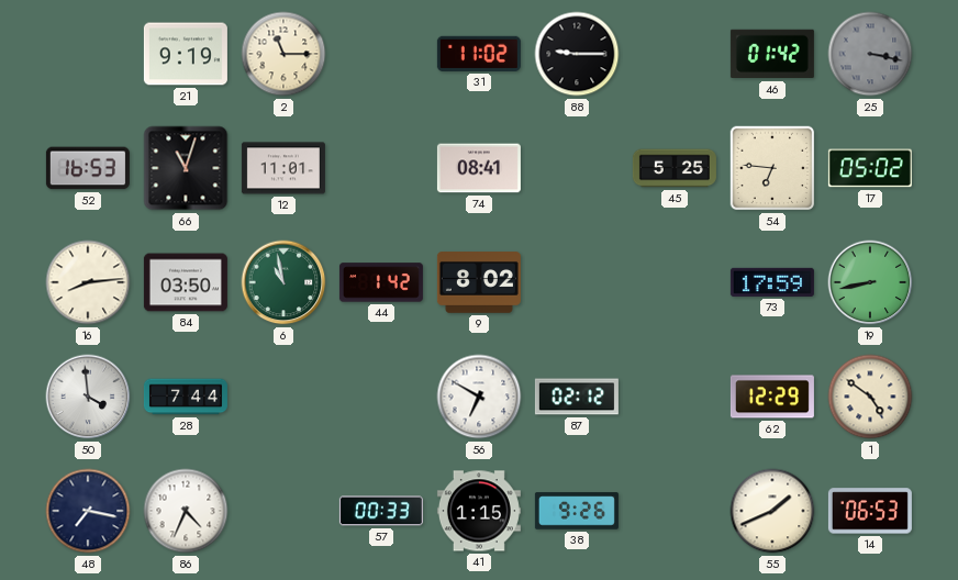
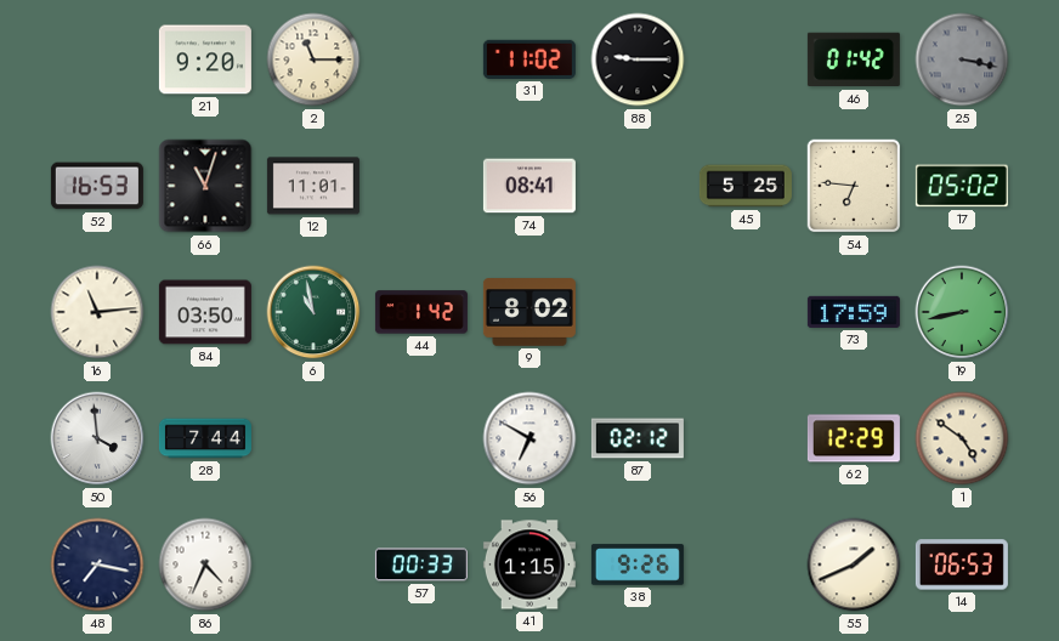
21: 9:19 -> 9:20
16: 8:14 -> 11:14
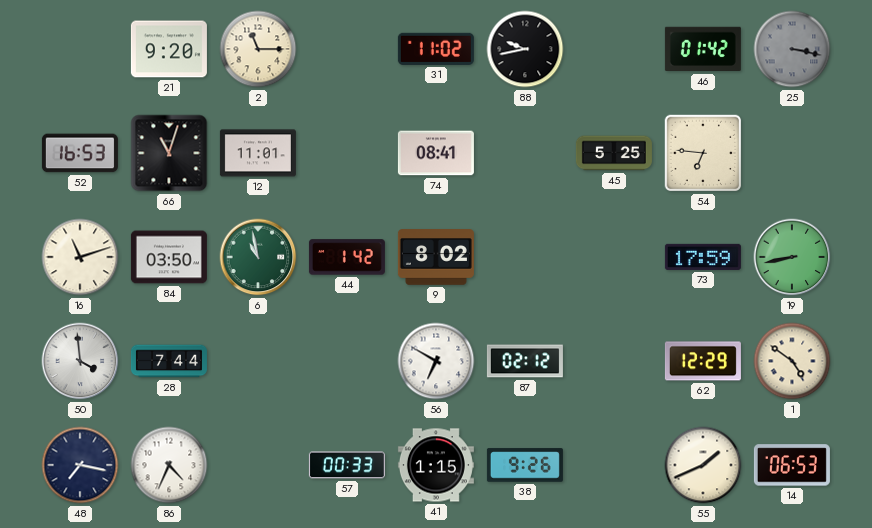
88: 9:15 -> 9:43
17: 05:02 -> none
16: 11:14 -> 11:12
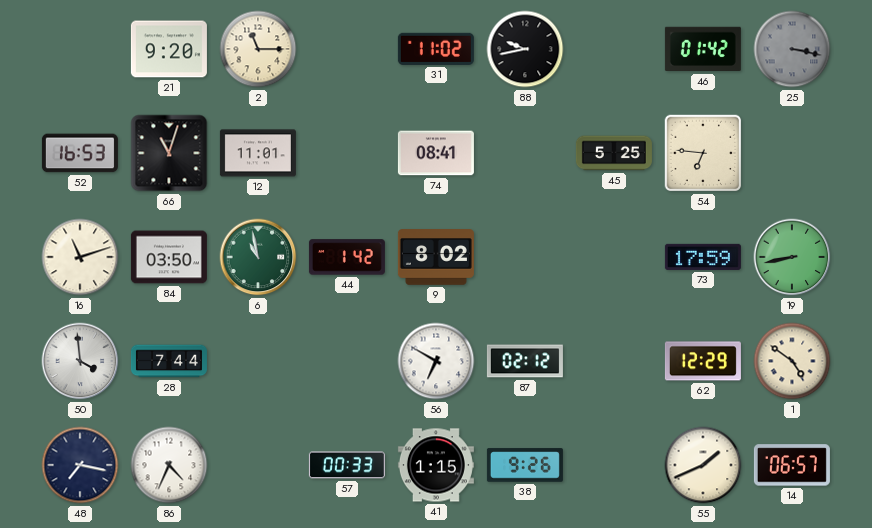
14: 06:53 -> 06:57
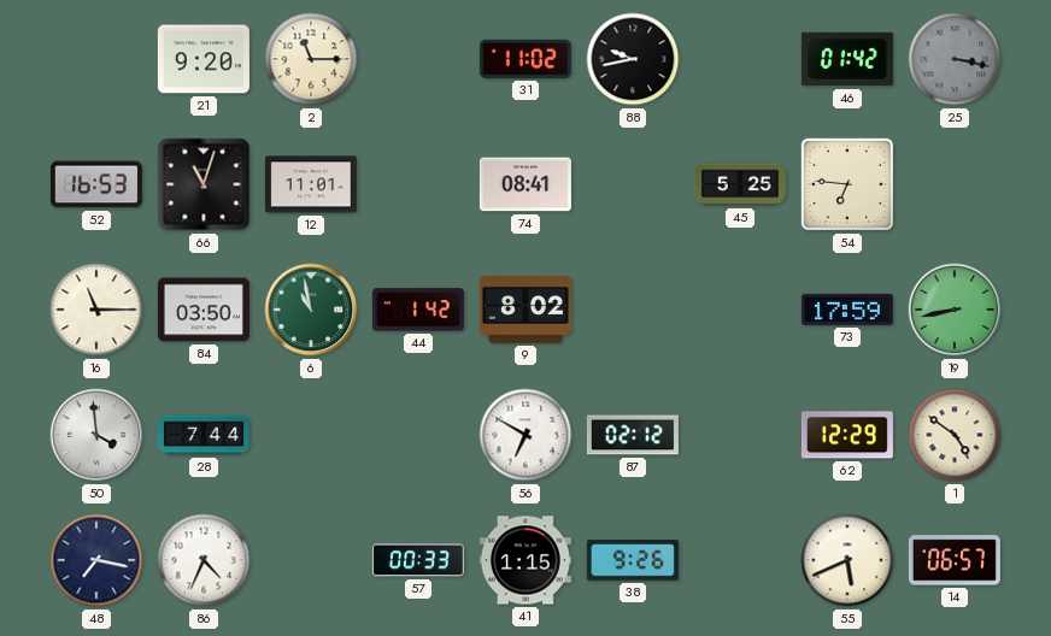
16: 11:12 -> 11:15
55: 1:41 -> 5:41
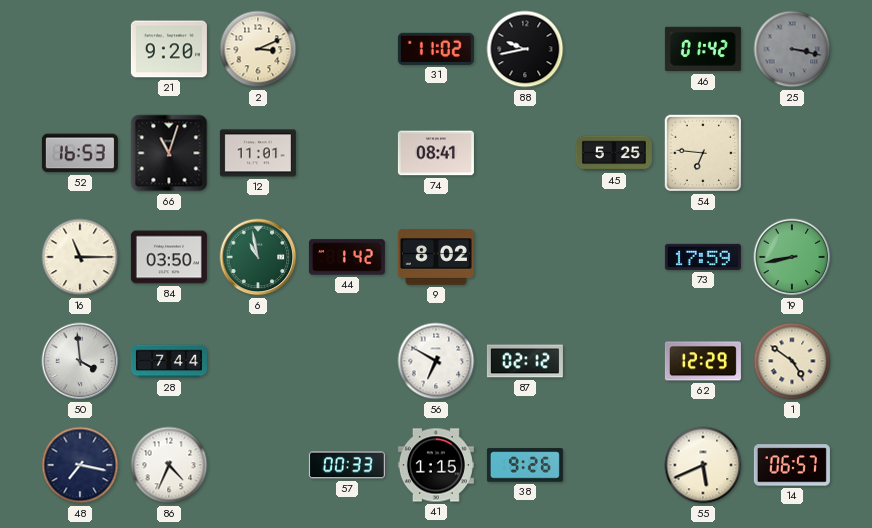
2: 11:15 -> 3:11
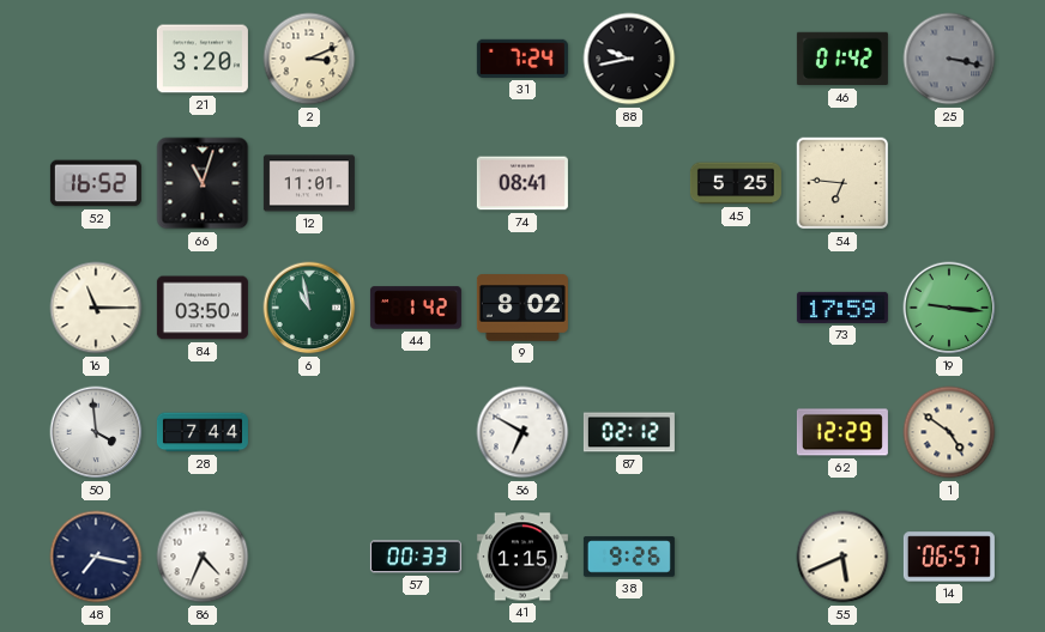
21: 9:20 -> 3:20
31: 11:02 -> 7:24
52: 16:53 -> 16:52
19: 8:43 -> 9:16
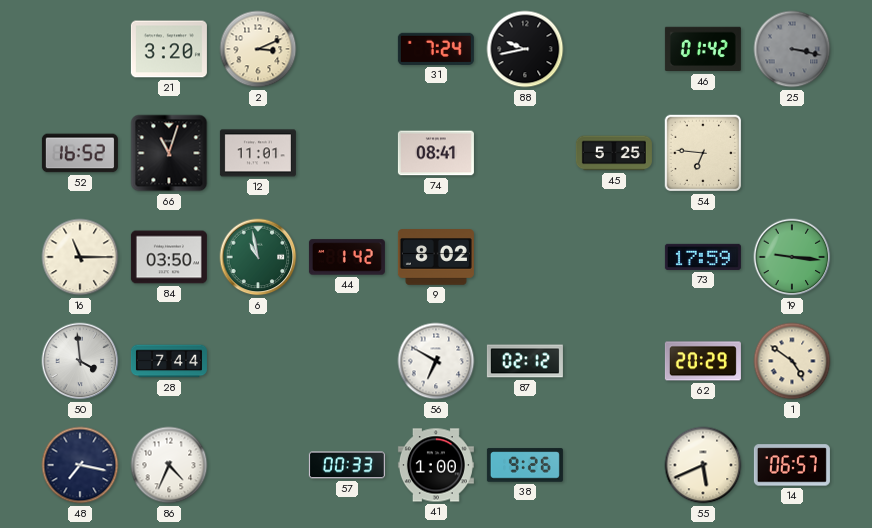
62: 12:29 -> 20:29
41: 1:15 -> 1:00
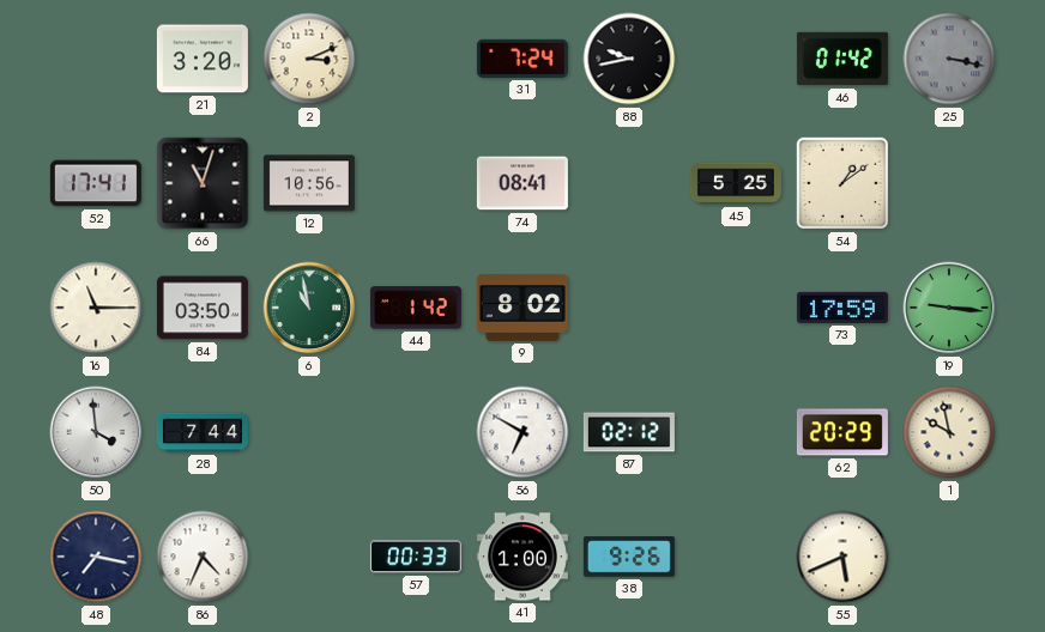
52: 16:52 -> 17:41
12: 11:01 -> 10:56
54: 6:46 -> 1:09
1: 4:51 -> 9:58
14: 06:57 -> none
